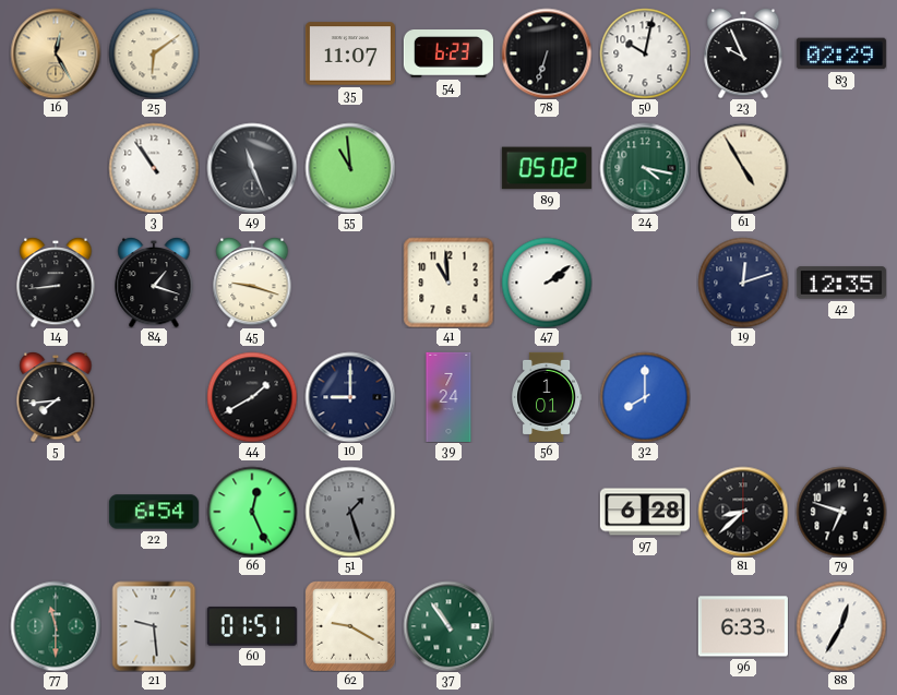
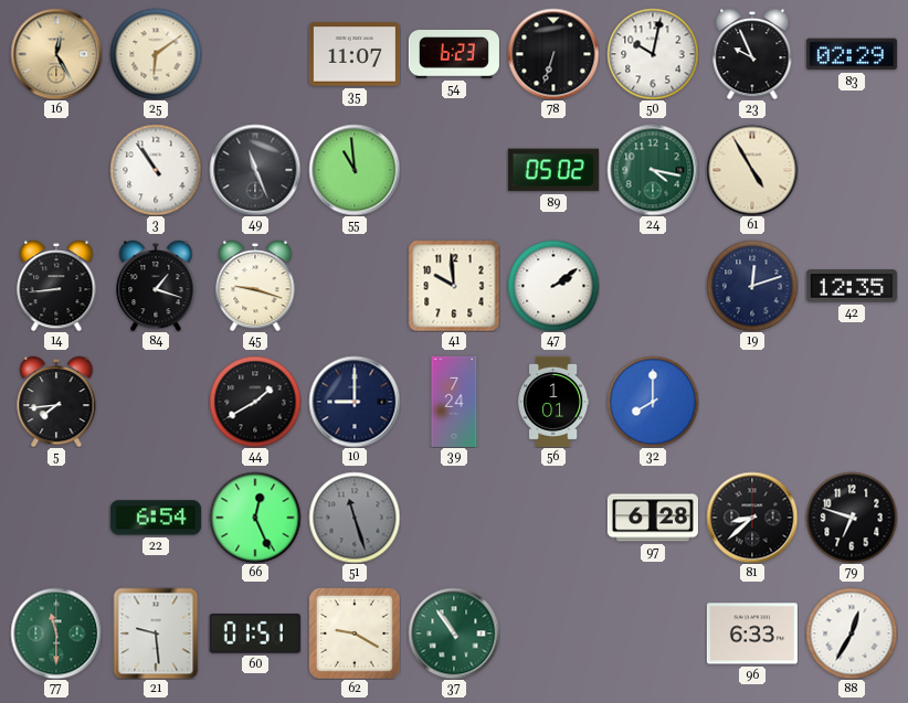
41: 10:59 -> 9:59
51: 1:27 -> 11:27
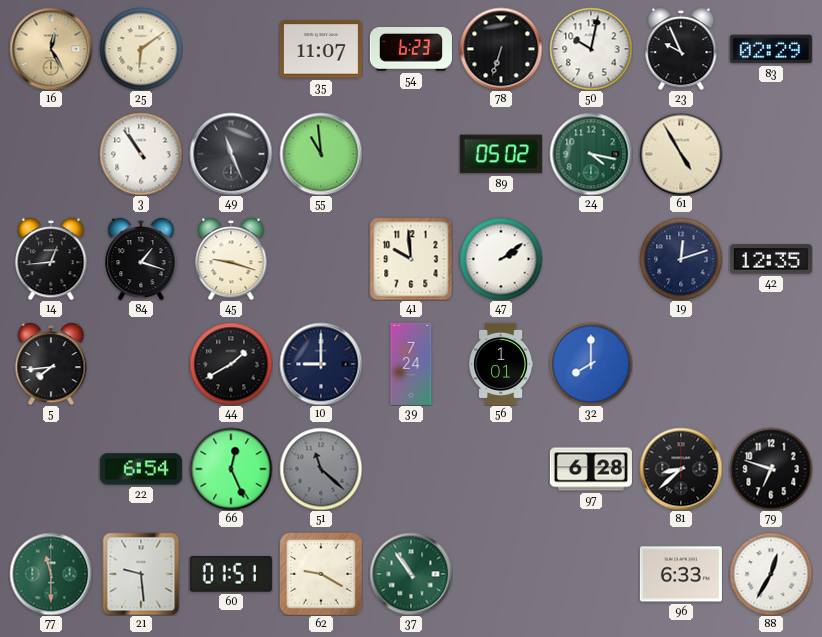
14: 8:44 -> 12:44
51: 11:27 -> 11:22
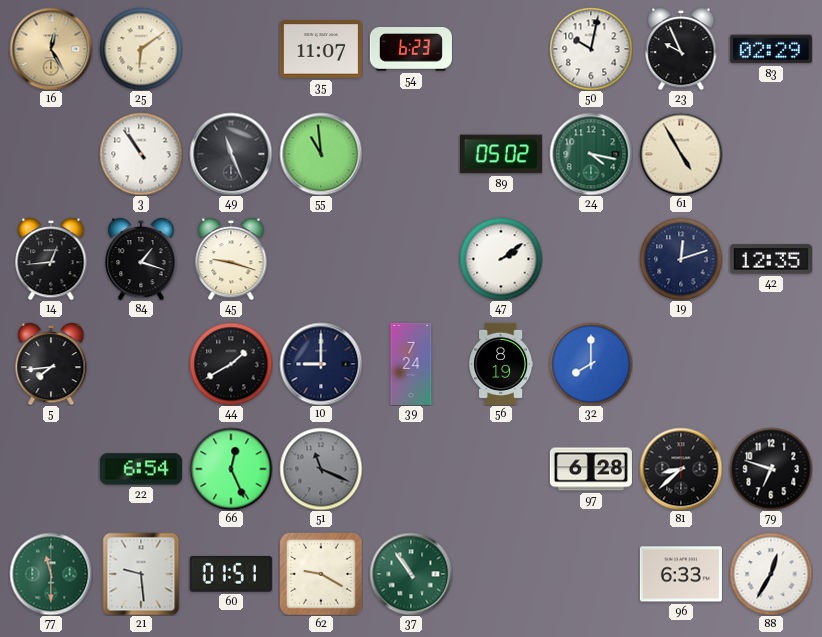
78: 6:33 -> none
41: 9:59 -> none
56: 1:01 -> 8:19
51: 11:22 -> 11:19
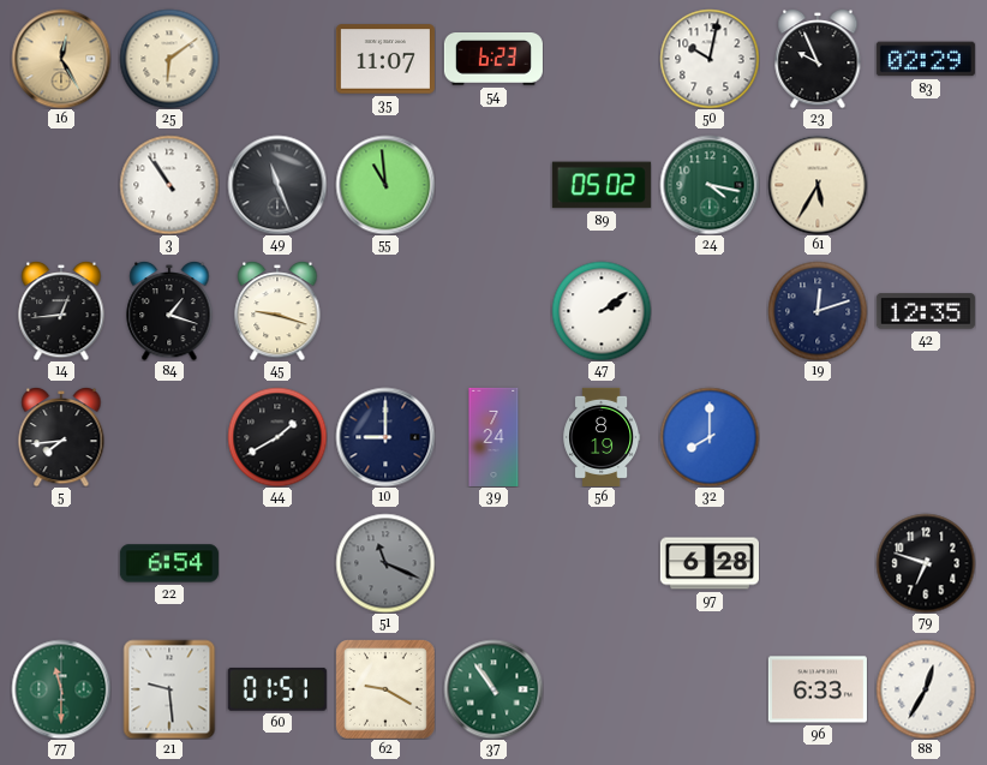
61: 4:55 -> 5:35
66: 12:26 -> none
81: 8:38 -> none
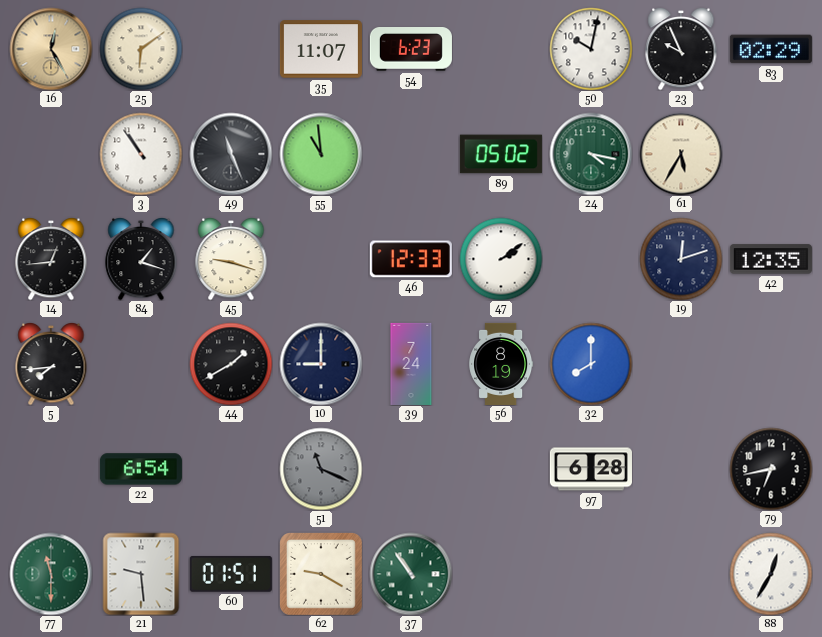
46: none -> 12:33
79: 6:48 -> 6:43
96: 6:33 -> none
